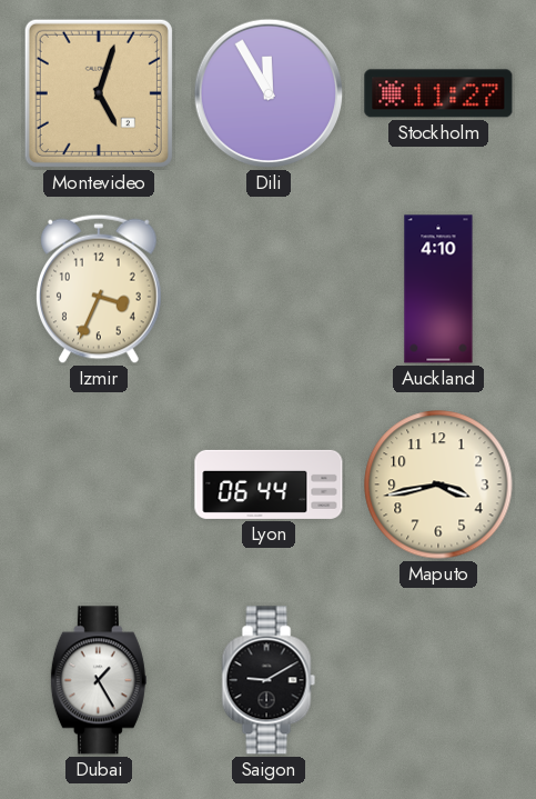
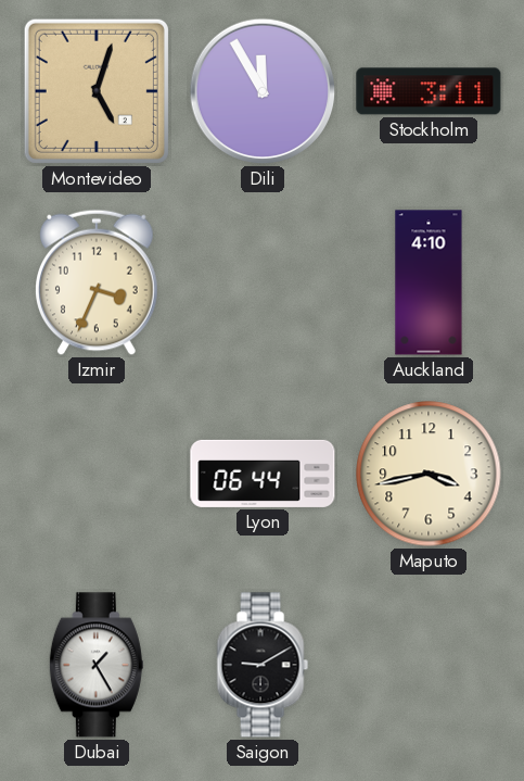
Stockholm: 11:27 -> 3:11
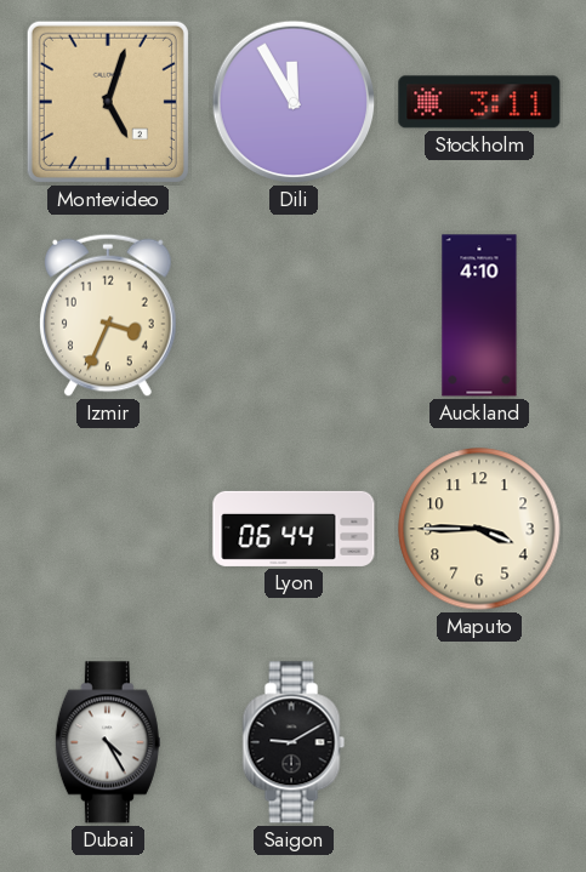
Maputo: 3:43 -> 3:45
Dubai: 1:25 -> 4:25
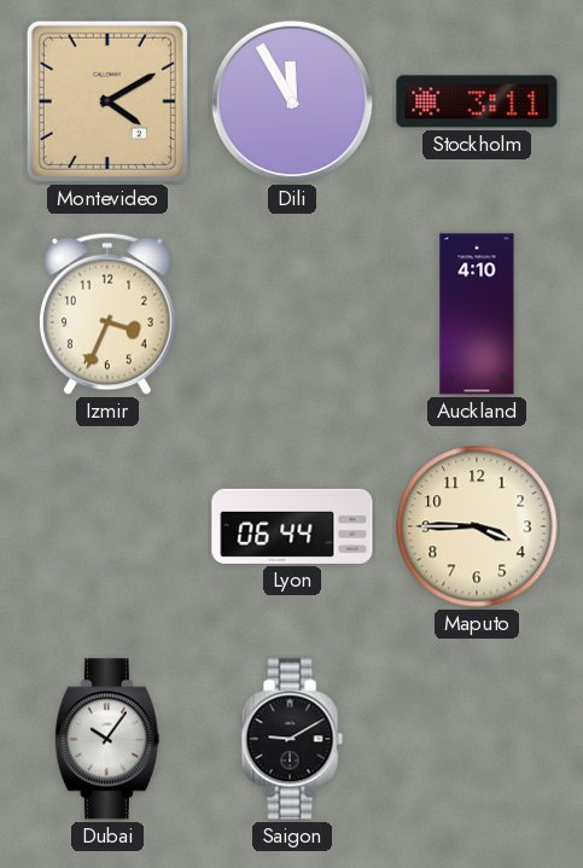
Montevideo: 5:03 -> 4:10
Dubai: 4:25 -> 10:06
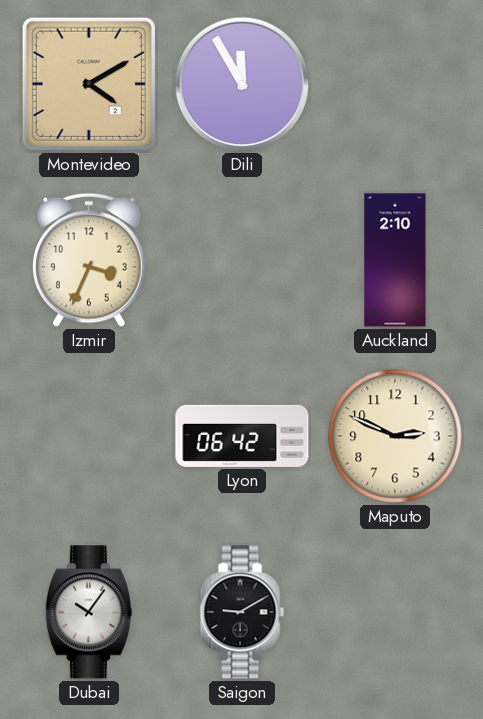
Stockholm: 3:11 -> none
Auckland: 4:10 -> 2:10
Lyon: 06:44 -> 06:42
Maputo: 3:45 -> 2:49
